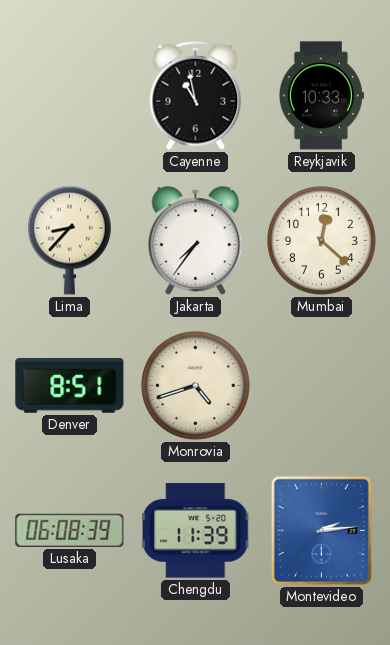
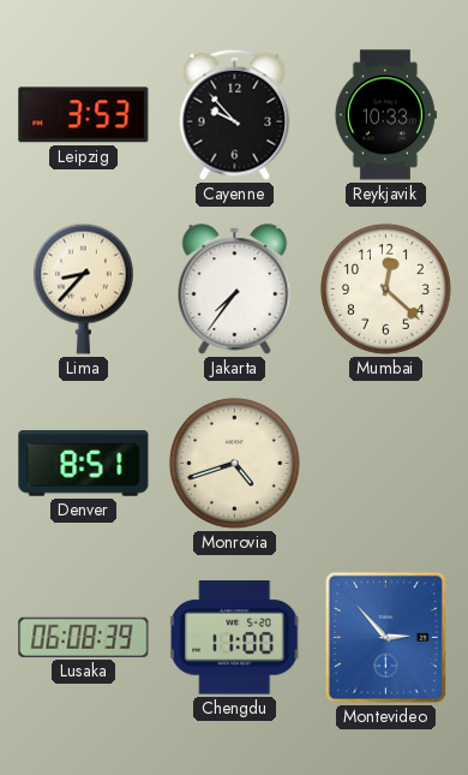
Leipzig: none -> 3:53
Cayenne: 10:58 -> 9:53
Chengdu: 11:39 -> 11:00
Montevideo: 2:14 -> 2:53
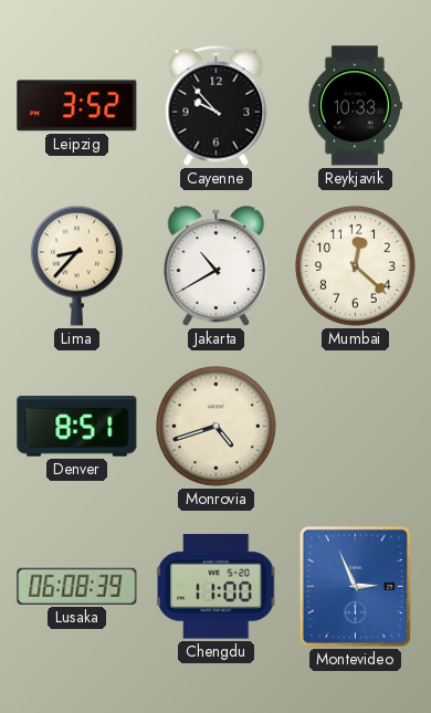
Leipzig: 3:53 -> 3:52
Jakarta: 7:36 -> 10:40
Montevideo: 2:53 -> 2:56
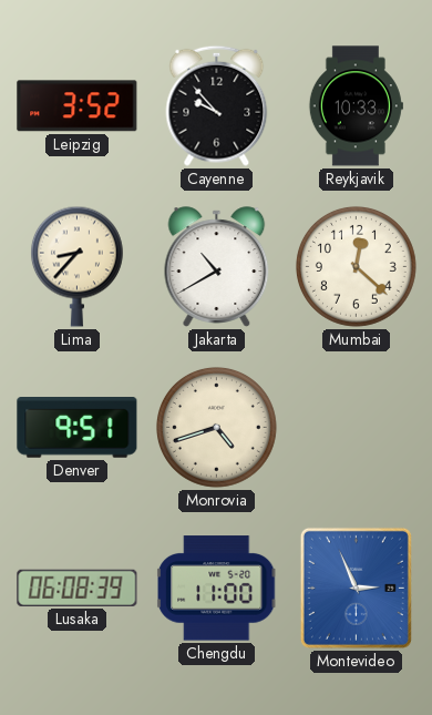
Denver: 8:51 -> 9:51
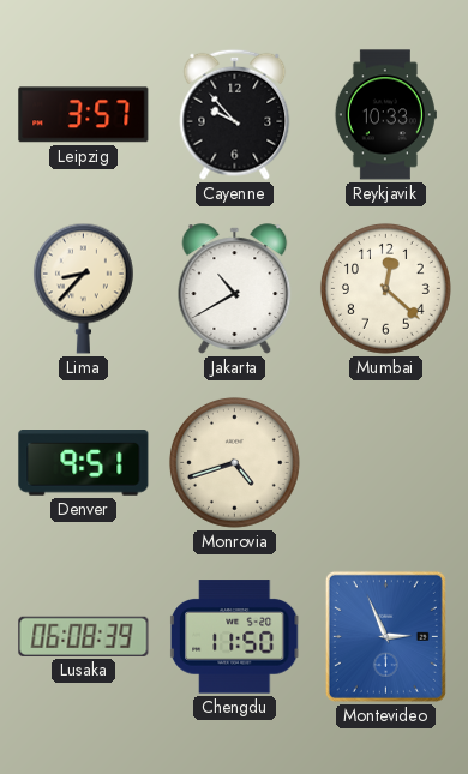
Leipzig: 3:52 -> 3:57
Chengdu: 11:00 -> 11:50
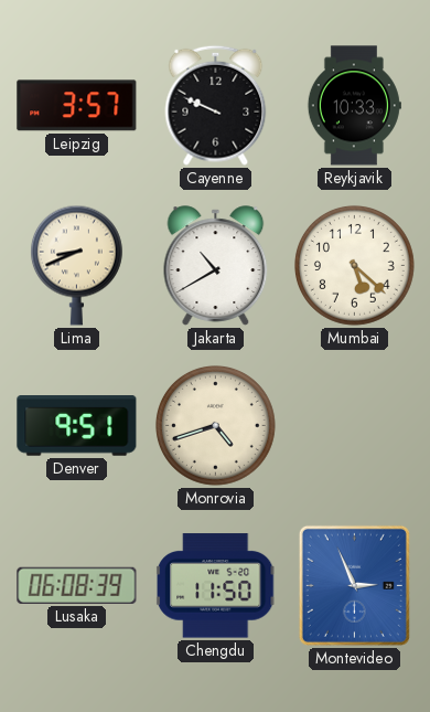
Cayenne: 9:53 -> 9:49
Lima: 8:37 -> 8:41
Mumbai: 12:22 -> 5:22
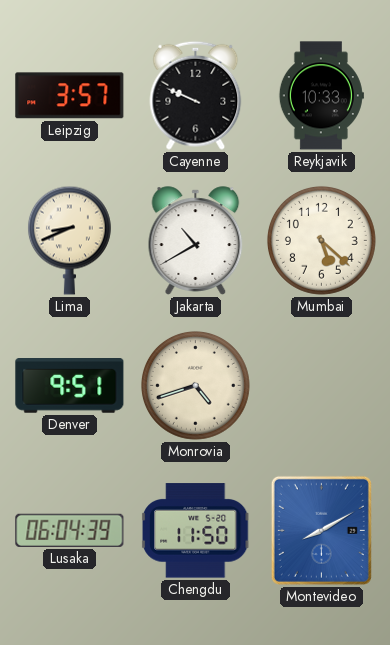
Lusaka: 06:08 -> 06:04
Montevideo: 2:56 -> 8:10
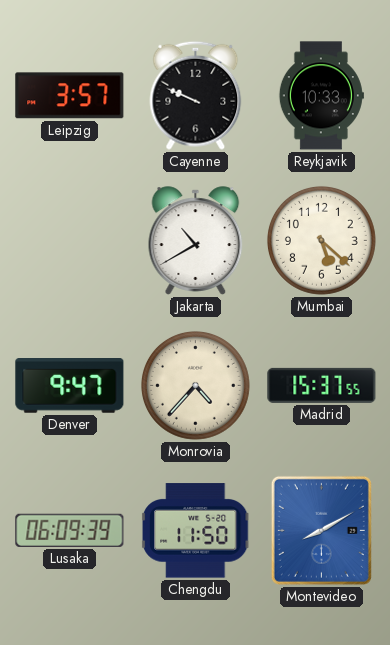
Lima: 8:41 -> none
Denver: 9:51 -> 9:47
Monrovia: 4:42 -> 4:37
Madrid: none -> 15:37
Lusaka: 06:04 -> 06:09
